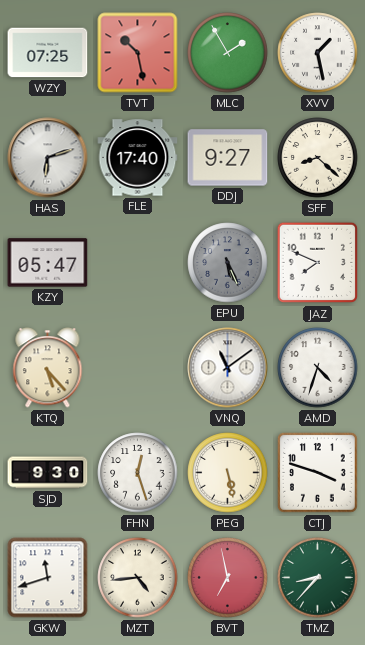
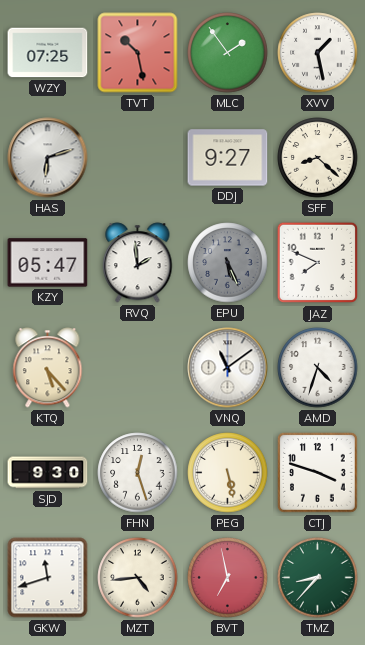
MLC: 1:55 -> 1:54
FLE: 17:40 -> none
RVQ: none -> 1:59
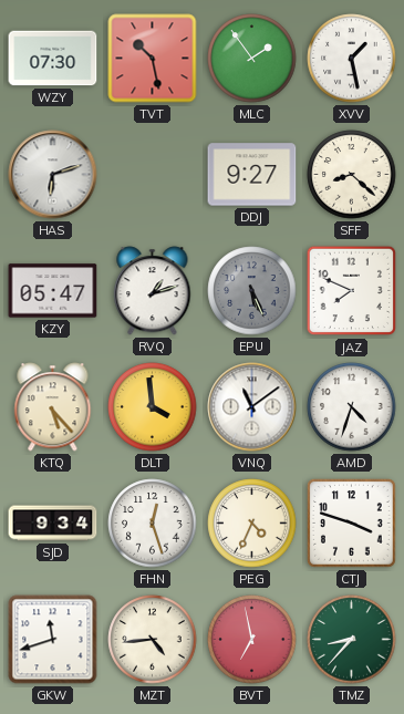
WZY: 07:25 -> 07:30
RVQ: 1:59 -> 1:12
DLT: none -> 3:59
SJD: 9:30 -> 9:34
PEG: 5:28 -> 4:34
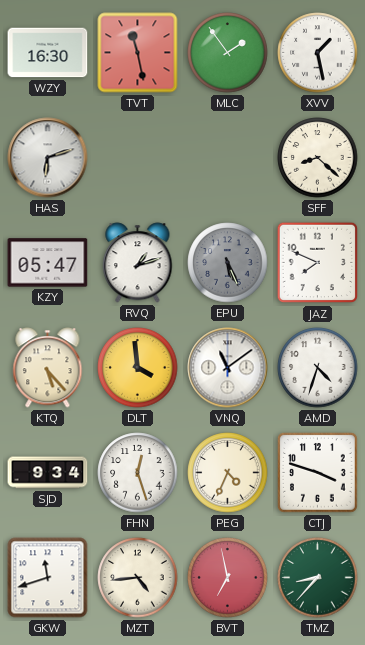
WZY: 07:30 -> 16:30
TVT: 10:28 -> 11:28
DDJ: 9:27 -> none
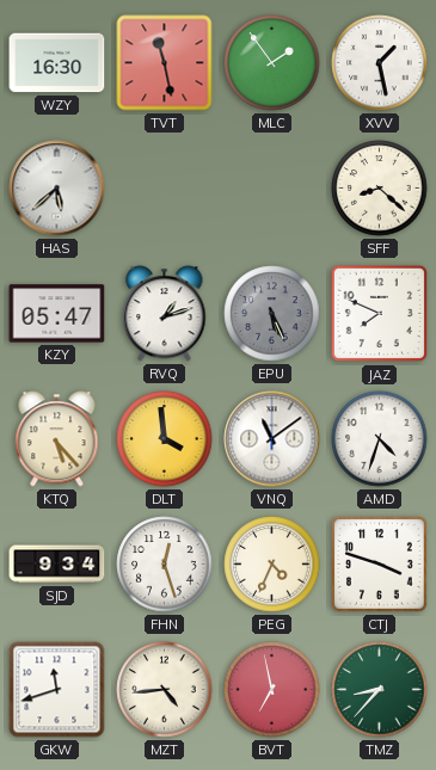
HAS: 6:12 -> 5:38
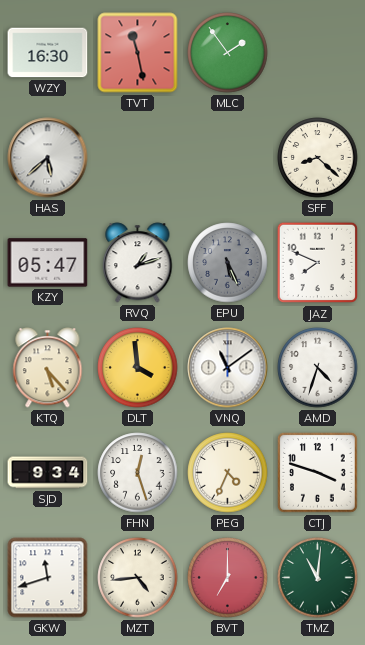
XVV: 1:28 -> none
BVT: 6:58 -> 7:00
TMZ: 8:37 -> 11:01
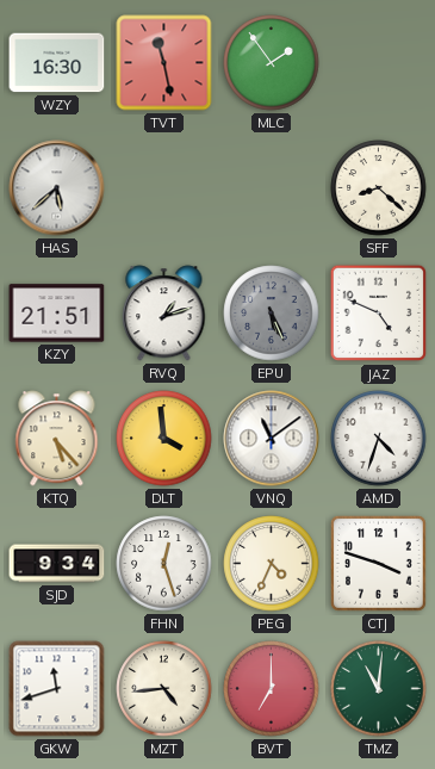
KZY: 05:47 -> 21:51
JAZ: 7:49 -> 4:49
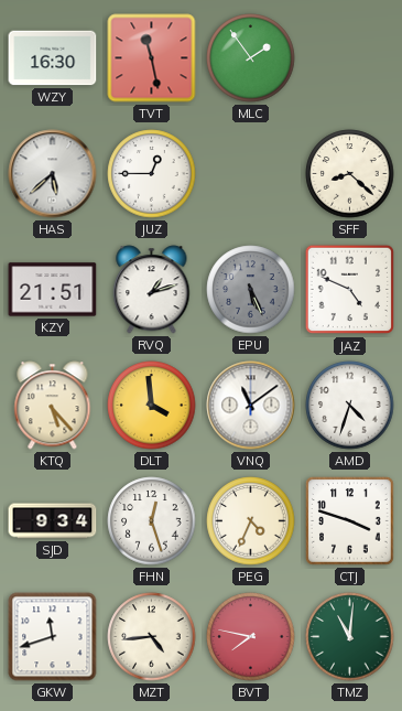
JUZ: none -> 12:45
BVT: 7:00 -> 7:47
